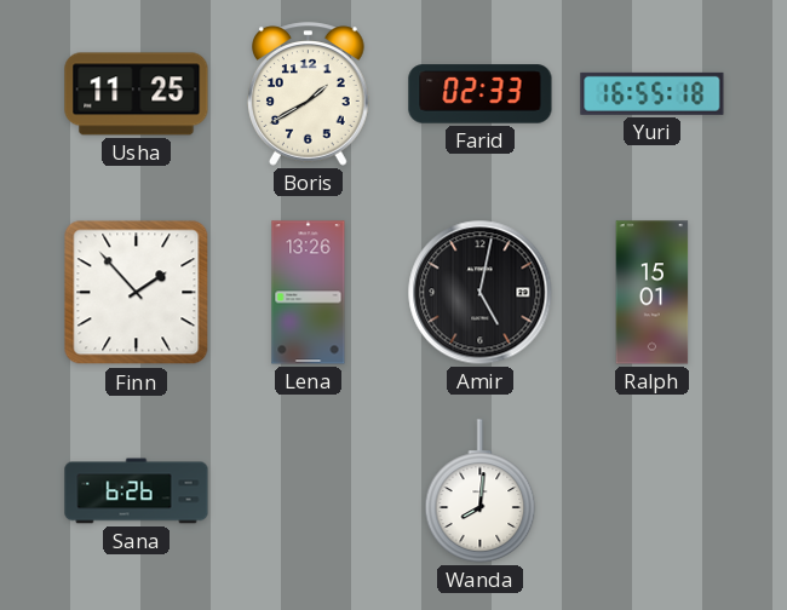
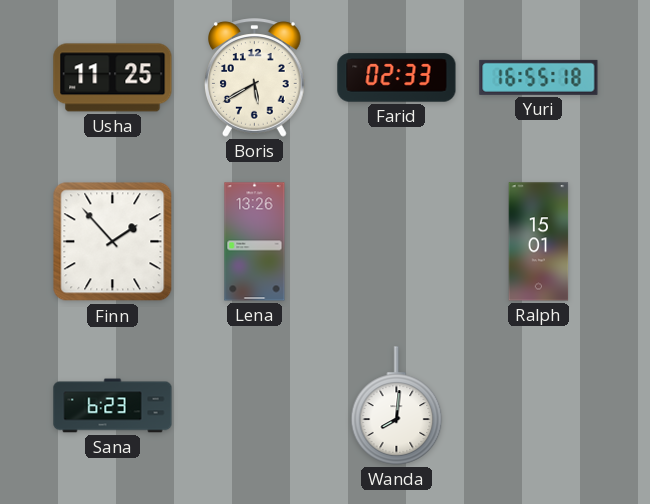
Boris: 1:40 -> 5:40
Amir: 5:02 -> none
Sana: 6:26 -> 6:23
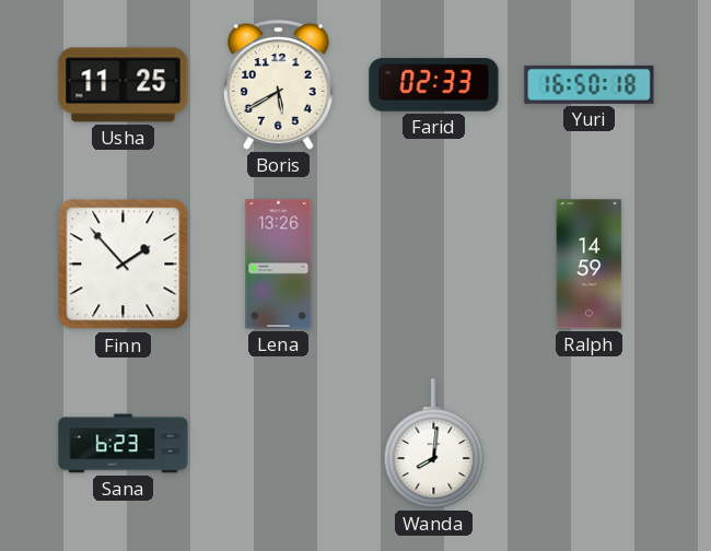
Yuri: 16:55 -> 16:50
Ralph: 15:01 -> 14:59
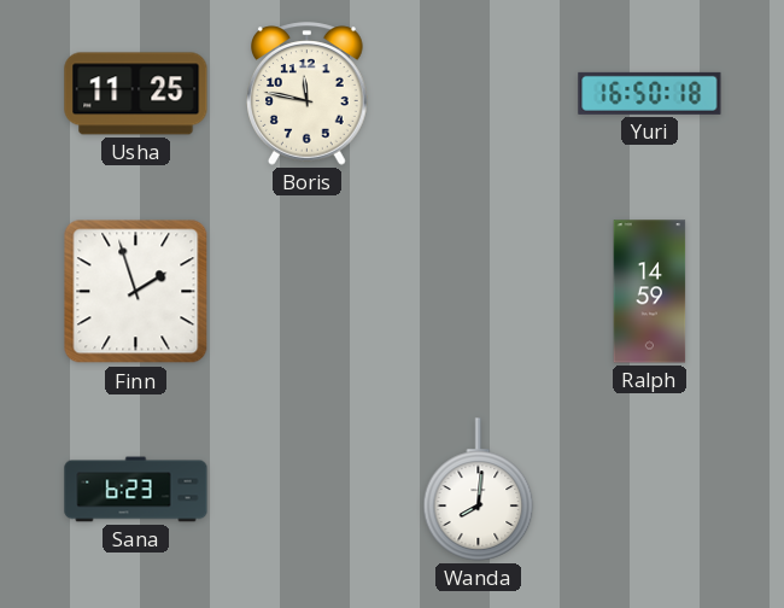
Boris: 5:40 -> 11:47
Farid: 02:33 -> none
Finn: 1:53 -> 1:57
Lena: 13:26 -> none
